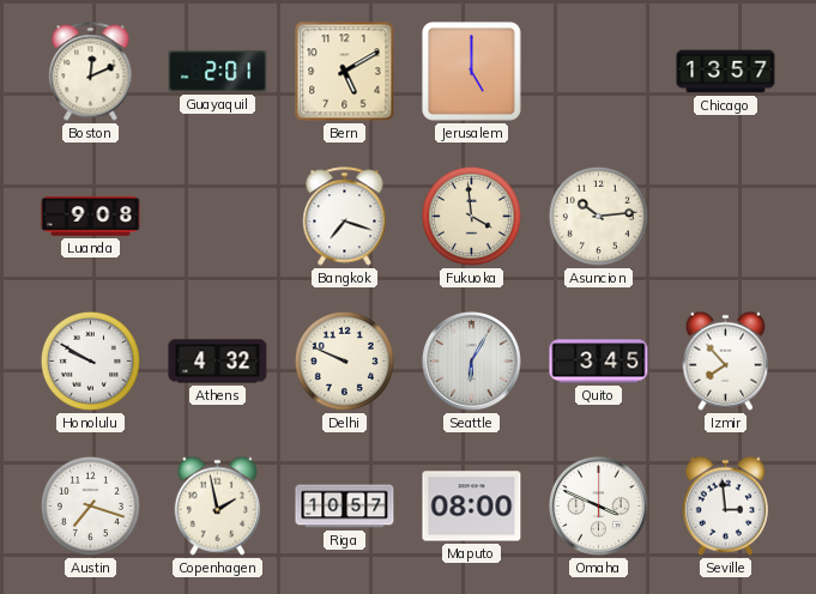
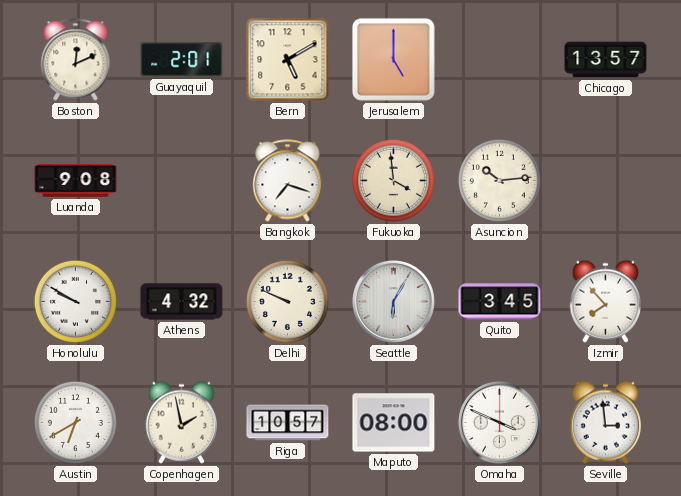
Austin: 7:18 -> 6:40
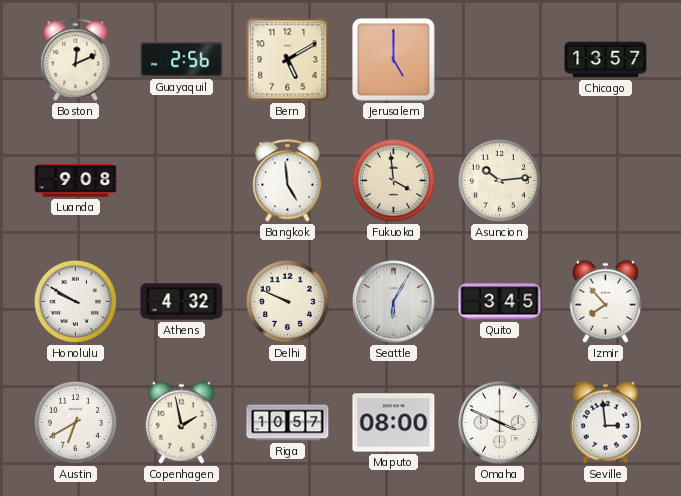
Guayaquil: 2:01 -> 2:56
Bangkok: 7:18 -> 4:59
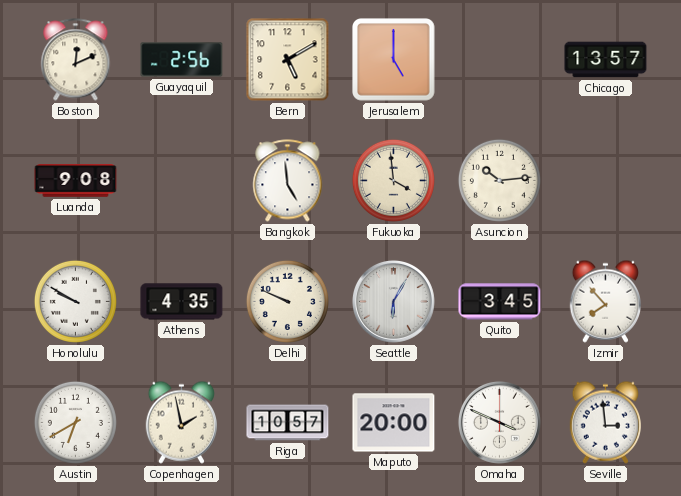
Athens: 4:32 -> 4:35
Maputo: 08:00 -> 20:00
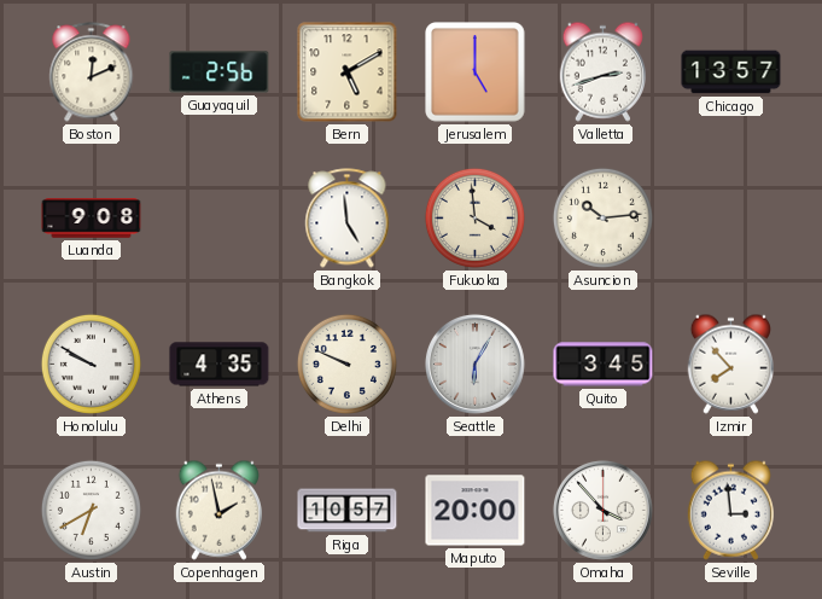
Valletta: none -> 2:42
Omaha: 3:49 -> 3:53
